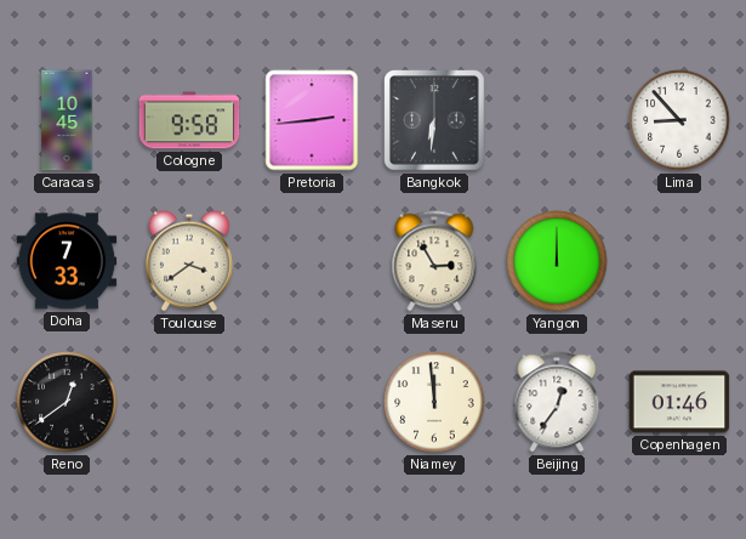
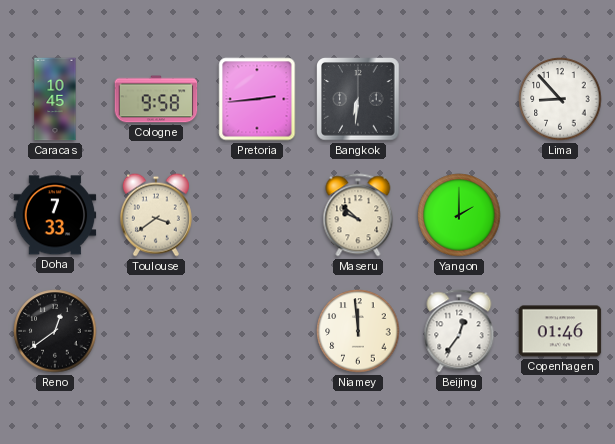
Maseru: 2:55 -> 9:52
Yangon: 12:00 -> 2:00
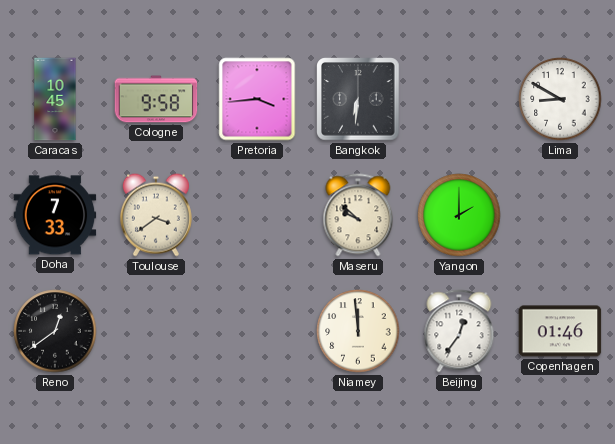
Pretoria: 2:44 -> 3:44
Lima: 8:53 -> 8:50
